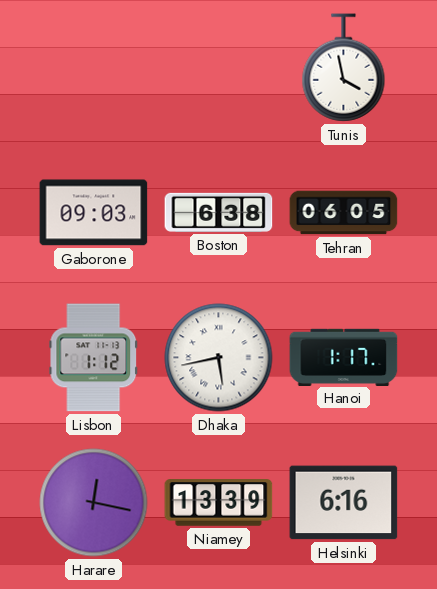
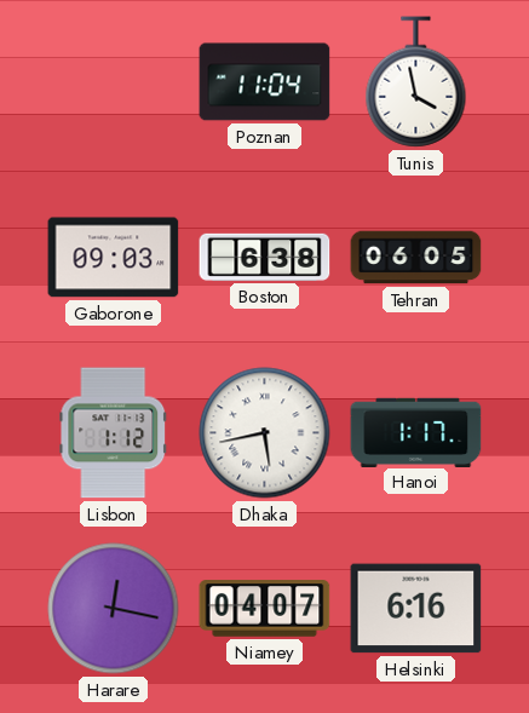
Poznan: none -> 11:04
Niamey: 13:39 -> 04:07
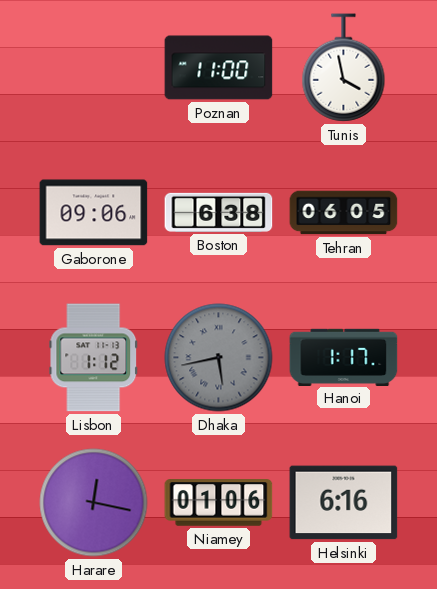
Poznan: 11:04 -> 11:00
Gaborone: 09:03 -> 09:06
Dhaka dial: white -> grey
Niamey: 04:07 -> 01:06
